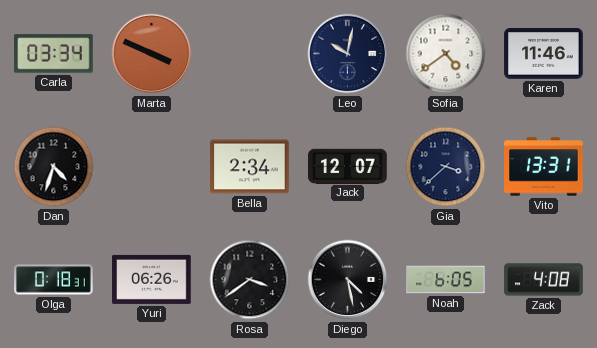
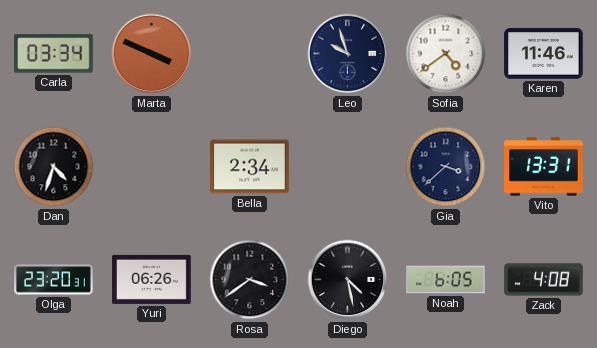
Leo: 10:02 -> 9:57
Jack: 12:07 -> none
Olga: 0:18 -> 23:20
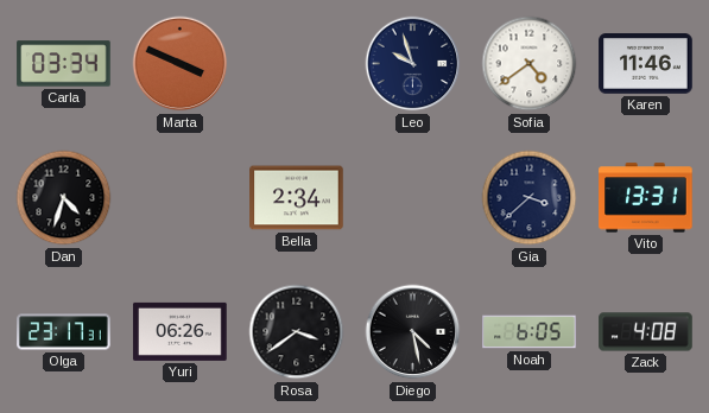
Olga: 23:20 -> 23:17
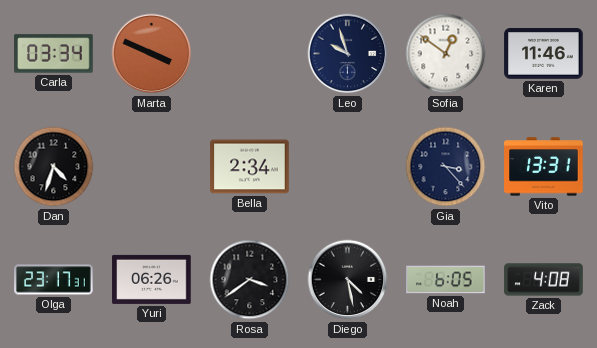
Sofia: 4:39 -> 12:51
Gia: 3:38 -> 3:23
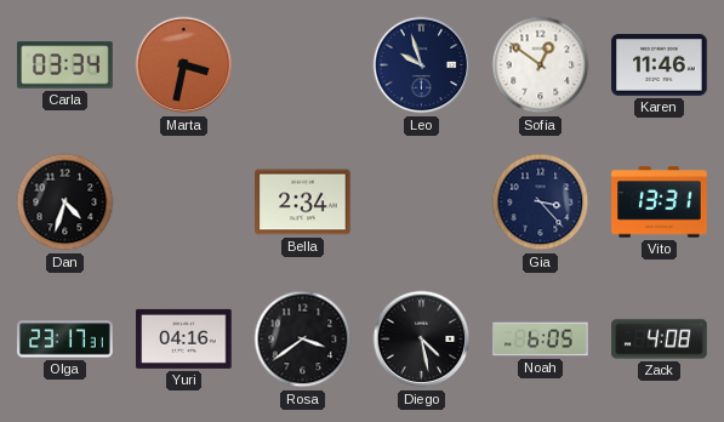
Marta: 3:49 -> 3:32
Yuri: 06:26 -> 04:16
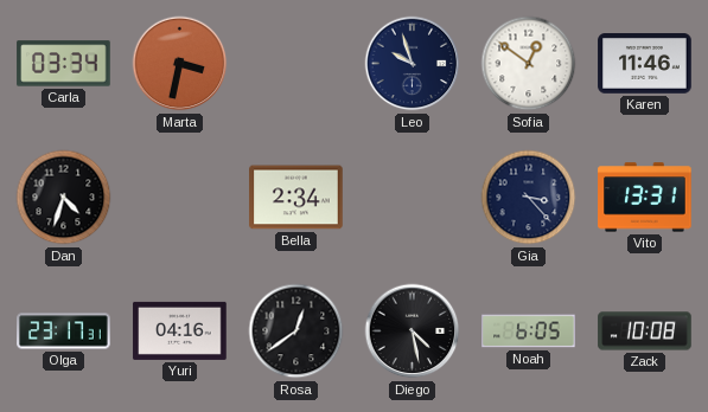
Rosa: 3:39 -> 12:39
Zack: 4:08 -> 10:08
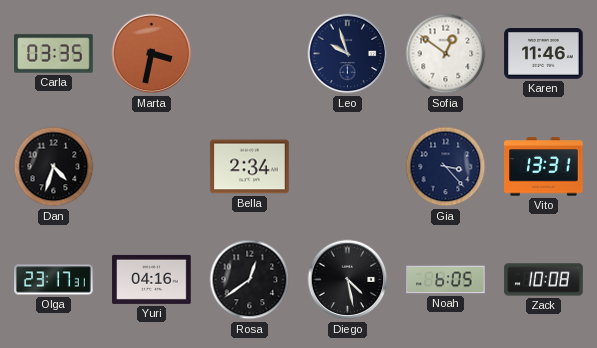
Carla: 03:34 -> 03:35
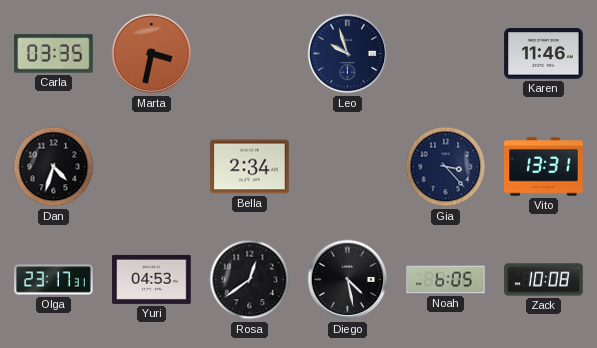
Sofia: 12:51 -> none
Yuri: 04:16 -> 04:53
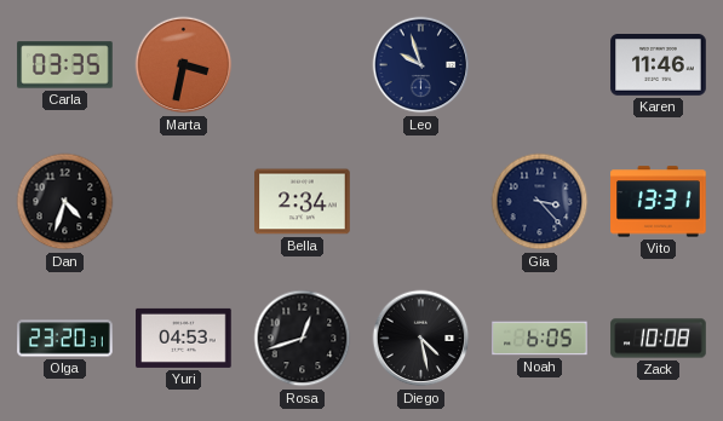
Olga: 23:17 -> 23:20
Rosa: 12:39 -> 12:42
